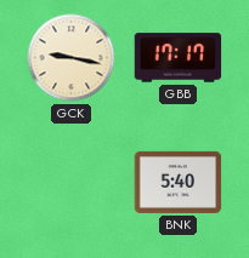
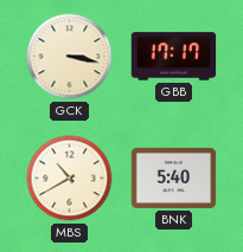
GCK: 9:17 -> 3:17
MBS: none -> 10:40
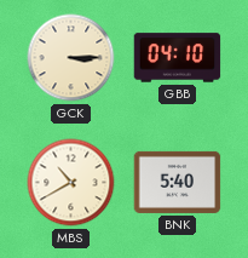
GCK: 3:17 -> 3:15
GBB: 17:17 -> 04:10
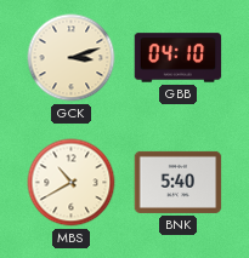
GCK: 3:15 -> 3:12
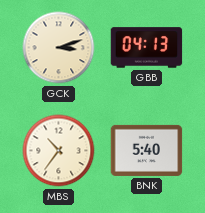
GBB: 04:10 -> 04:13
MBS: 10:40 -> 10:36
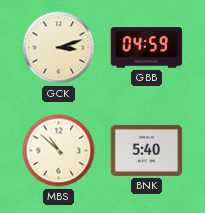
GBB: 04:13 -> 04:59
MBS: 10:36 -> 10:52
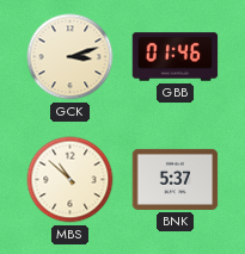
GBB: 04:59 -> 01:46
BNK: 5:40 -> 5:37
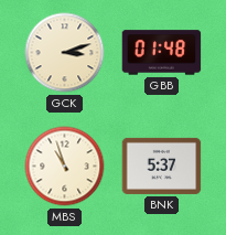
GBB: 01:46 -> 01:48
MBS: 10:52 -> 10:57
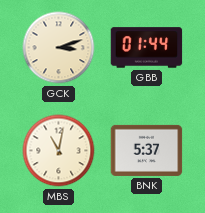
GBB: 01:48 -> 01:44
MBS: 10:57 -> 11:02
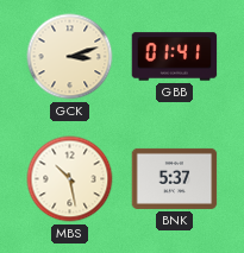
GBB: 01:44 -> 01:41
MBS: 11:02 -> 10:28
